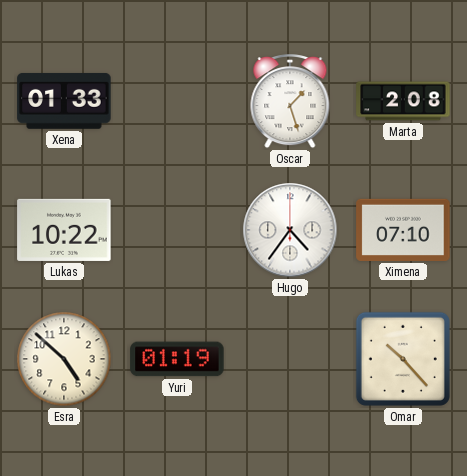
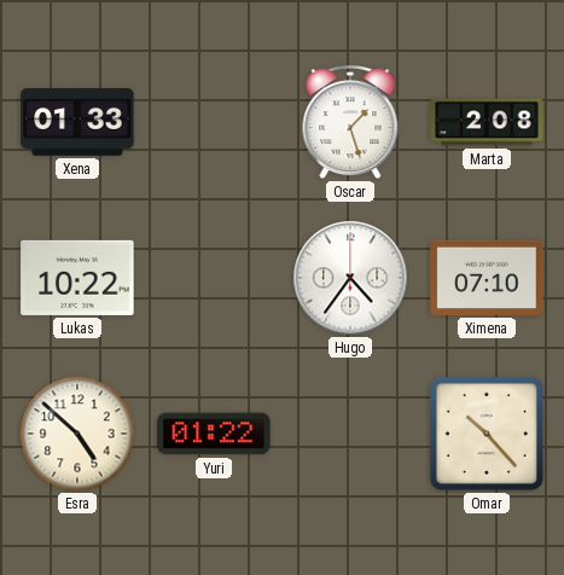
Yuri: 01:19 -> 01:22
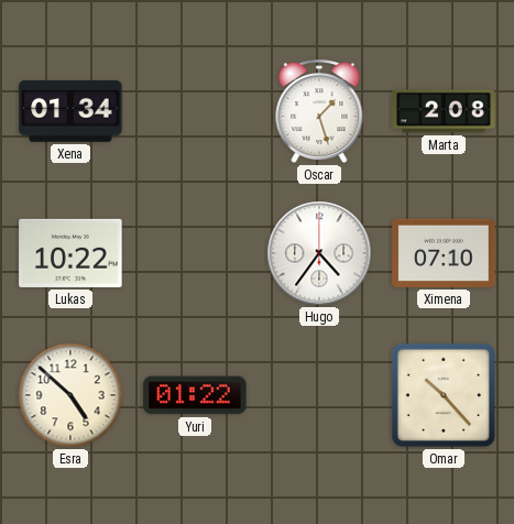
Xena: 01:33 -> 01:34
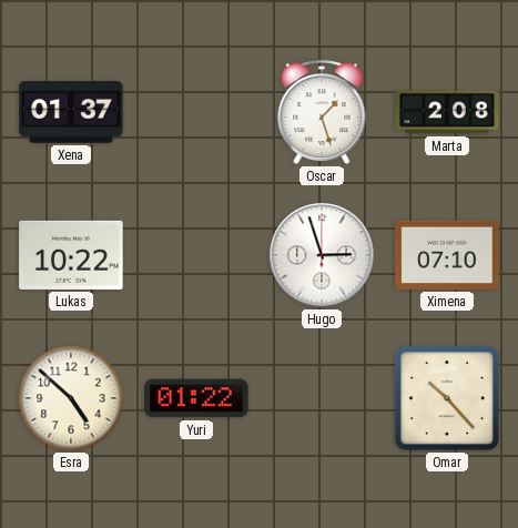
Xena: 01:34 -> 01:37
Hugo: 4:36 -> 2:57
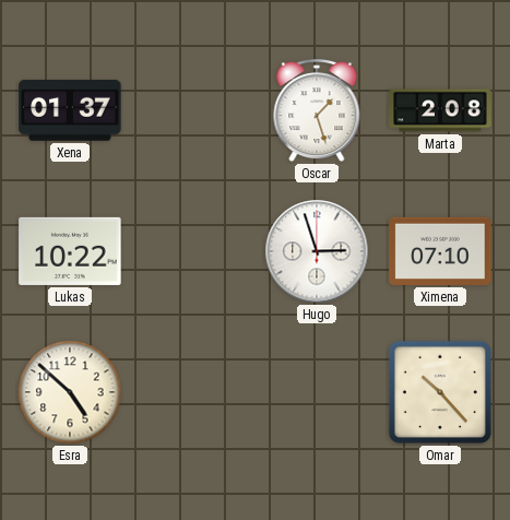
Yuri: 01:22 -> none
